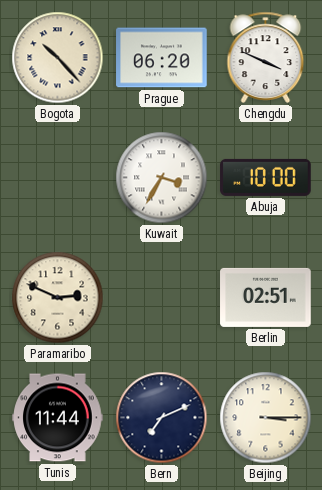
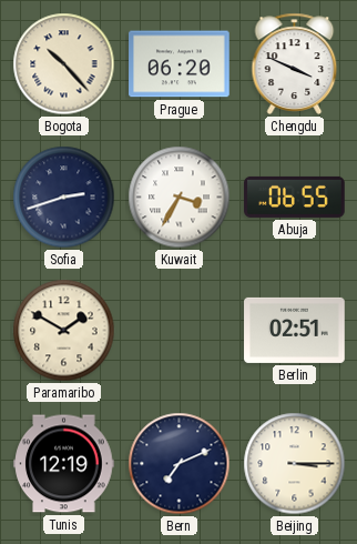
Sofia: none -> 2:42
Abuja: 10:00 -> 06:55
Paramaribo: 2:49 -> 1:50
Tunis: 11:44 -> 12:19
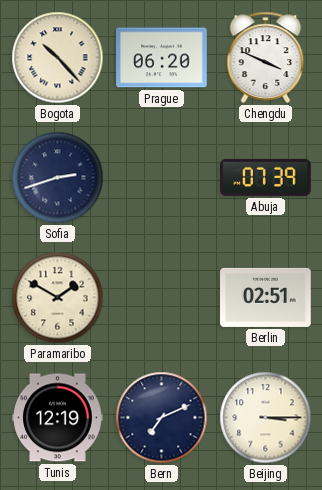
Kuwait: 3:35 -> none
Abuja: 06:55 -> 07:39
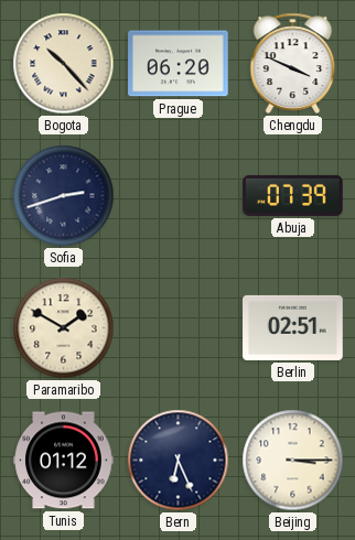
Tunis: 12:19 -> 01:12
Bern: 7:11 -> 6:26
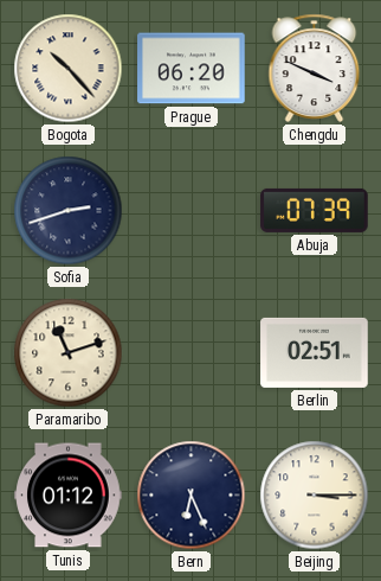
Paramaribo: 1:50 -> 11:12
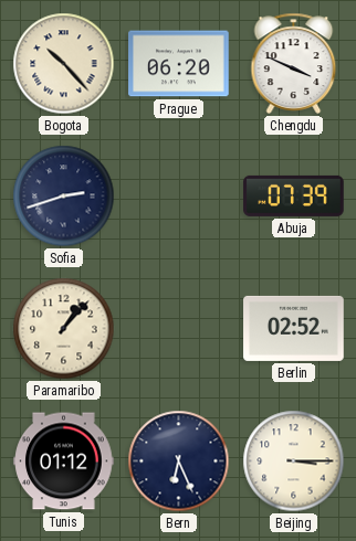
Paramaribo: 11:12 -> 1:07
Berlin: 02:51 -> 02:52
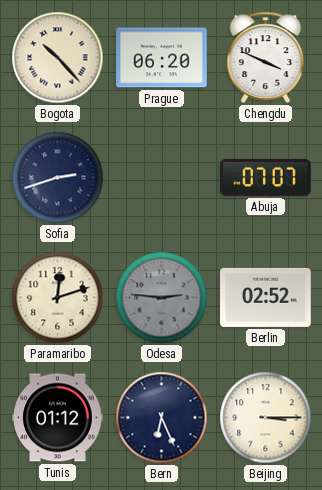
Abuja: 07:39 -> 07:07
Paramaribo: 1:07 -> 12:12
Odesa: none -> 2:46
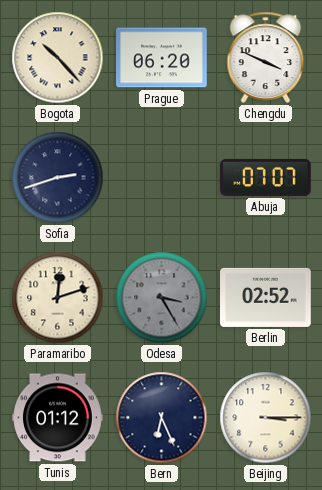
Odesa: 2:46 -> 3:25
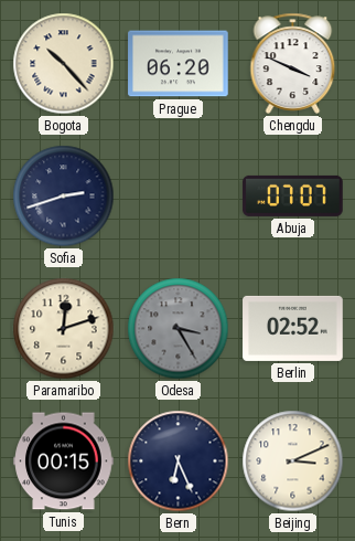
Tunis: 01:12 -> 00:15
Beijing: 3:15 -> 3:11
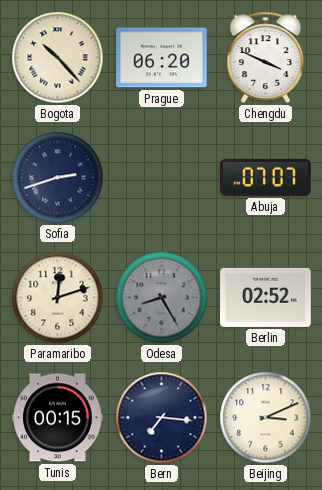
Odesa: 3:25 -> 8:25
Bern: 6:26 -> 7:16
